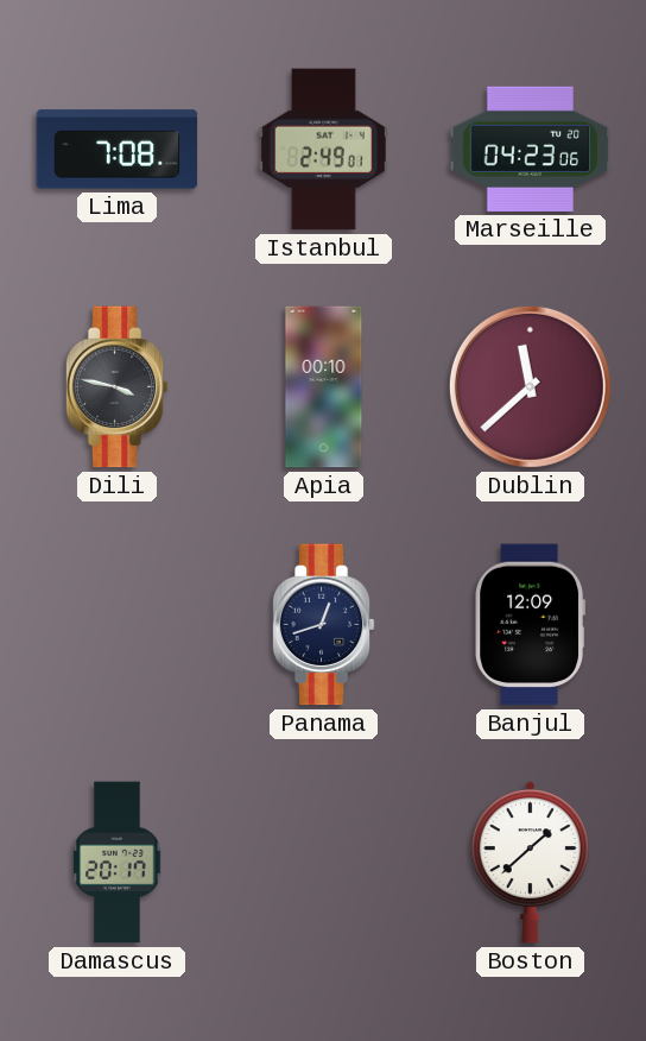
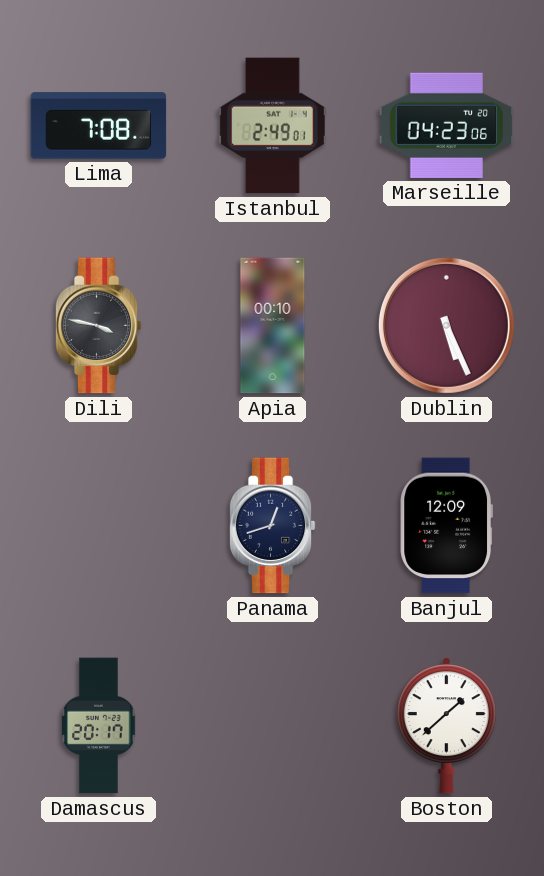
Dublin: 11:38 -> 5:26
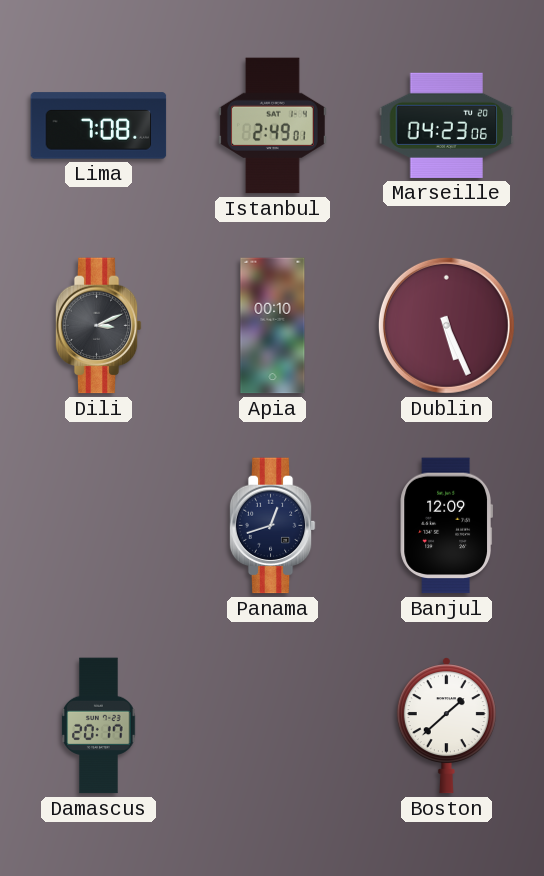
Dili: 3:47 -> 3:11
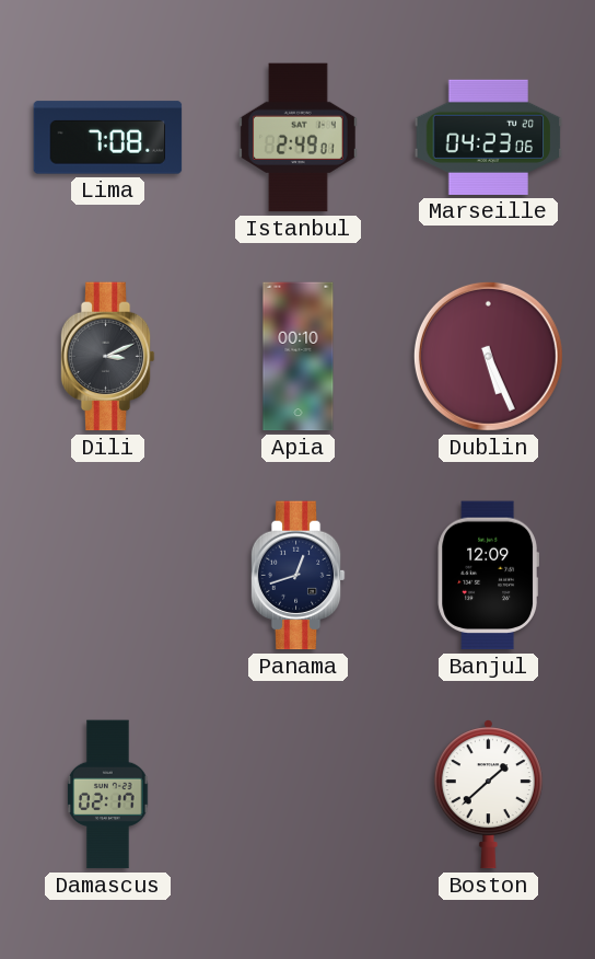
Damascus: 20:17 -> 02:17
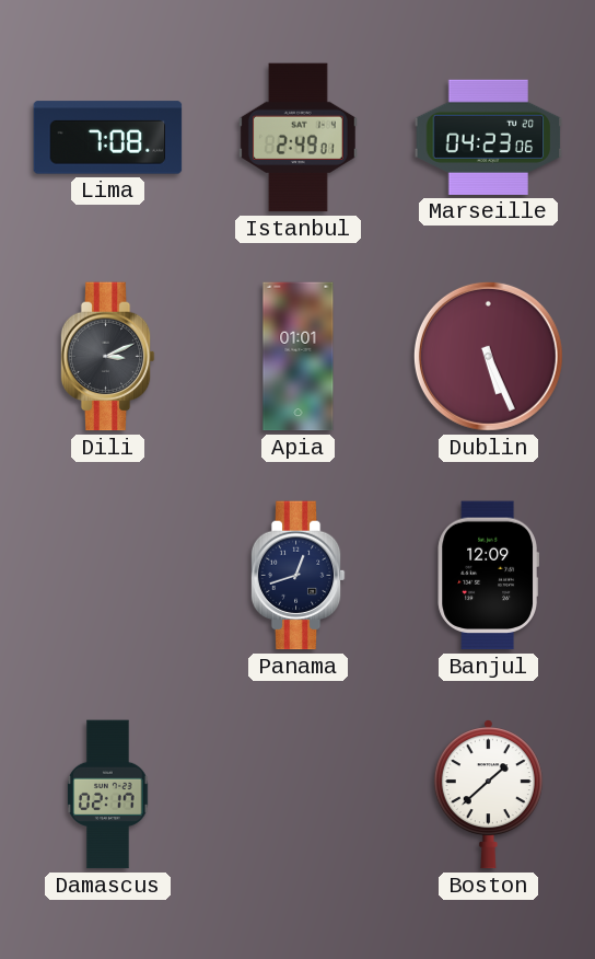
Apia: 00:10 -> 01:01
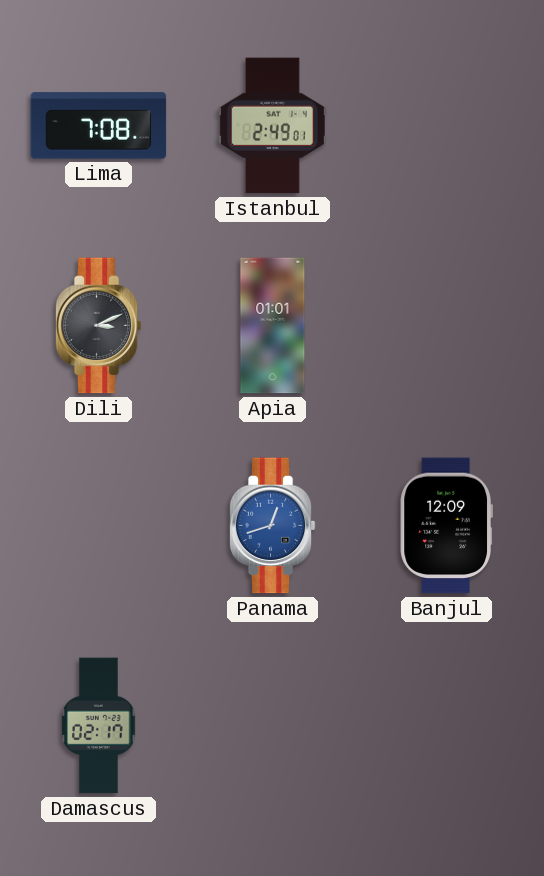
Marseille: 04:23 -> none
Dublin: 5:26 -> none
Panama dial: navy -> blue
Boston: 1:38 -> none
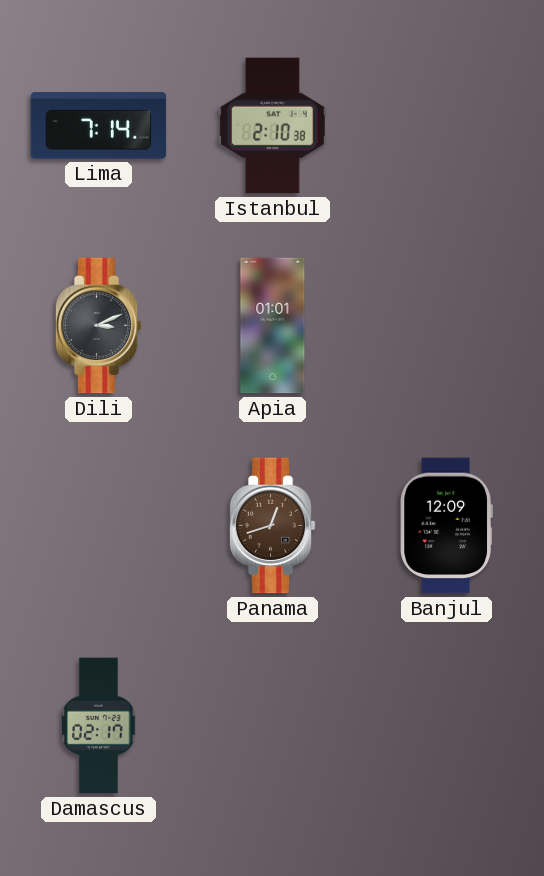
Lima: 7:08 -> 7:14
Istanbul: 2:49 -> 2:10
Panama dial: blue -> brown
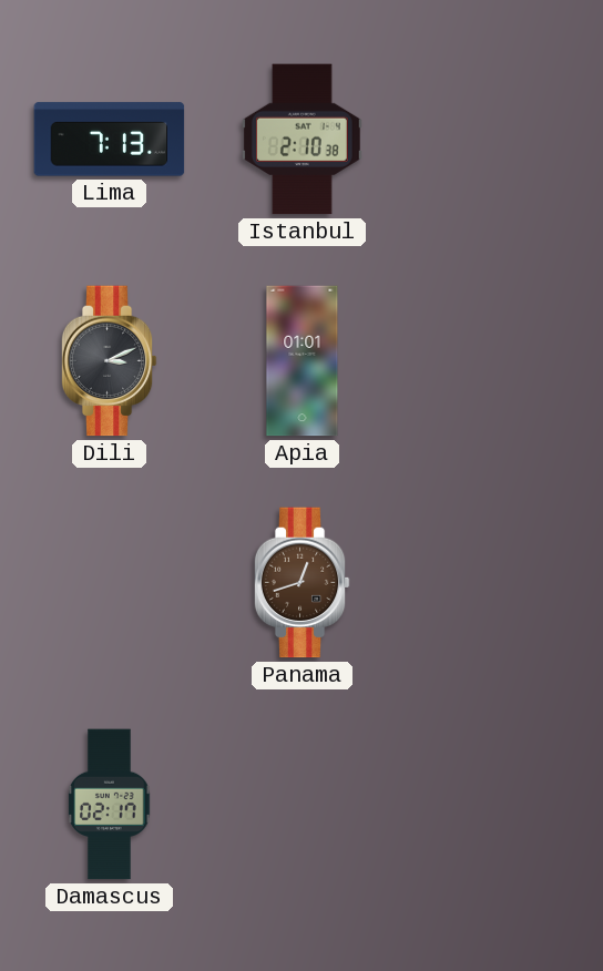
Lima: 7:14 -> 7:13
Banjul: 12:09 -> none
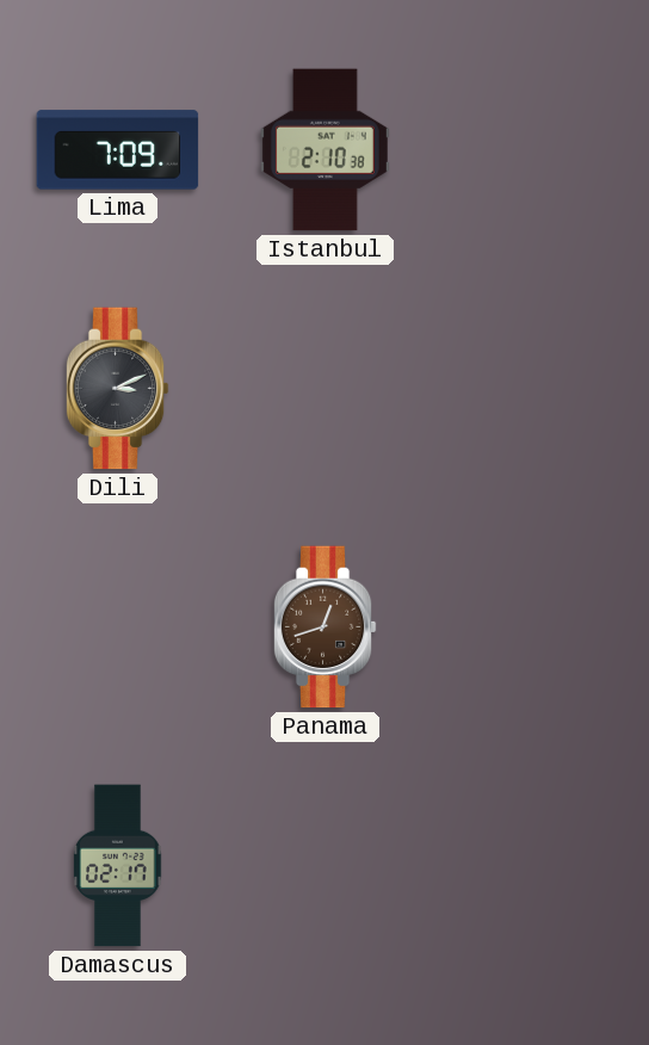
Lima: 7:13 -> 7:09
Apia: 01:01 -> none
